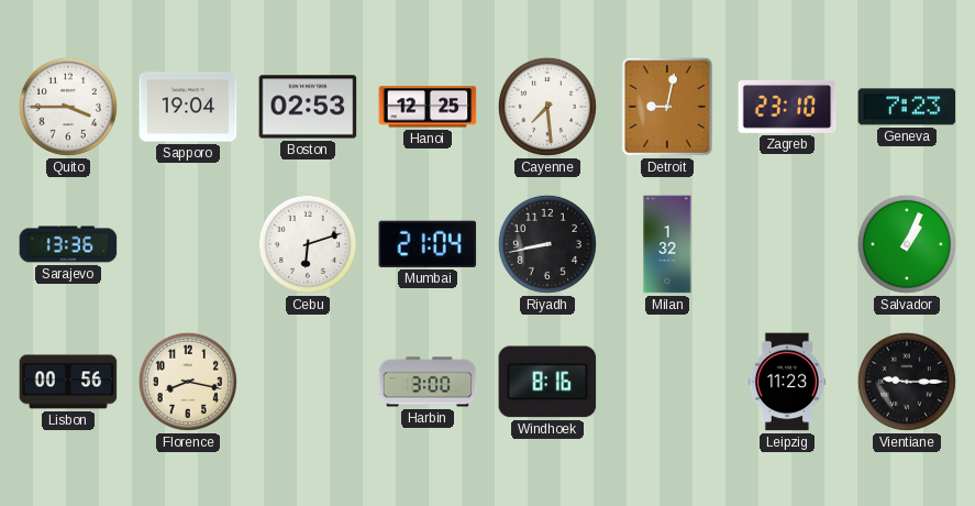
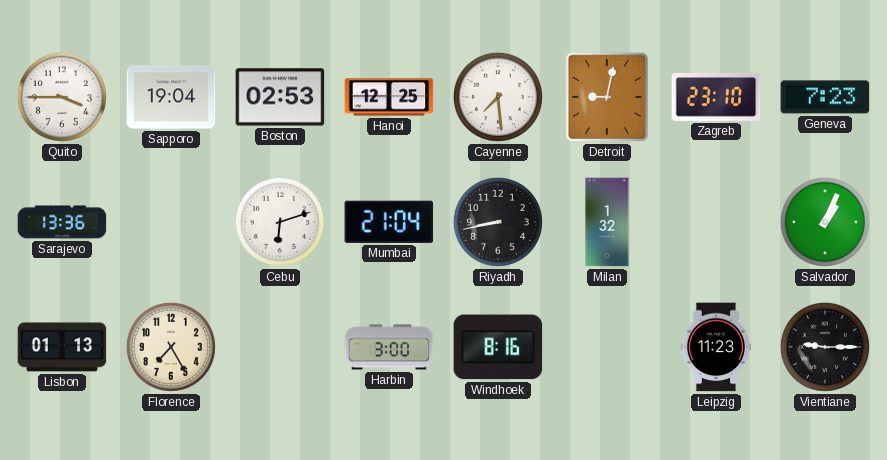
Lisbon: 00:56 -> 01:13
Florence: 8:17 -> 7:25
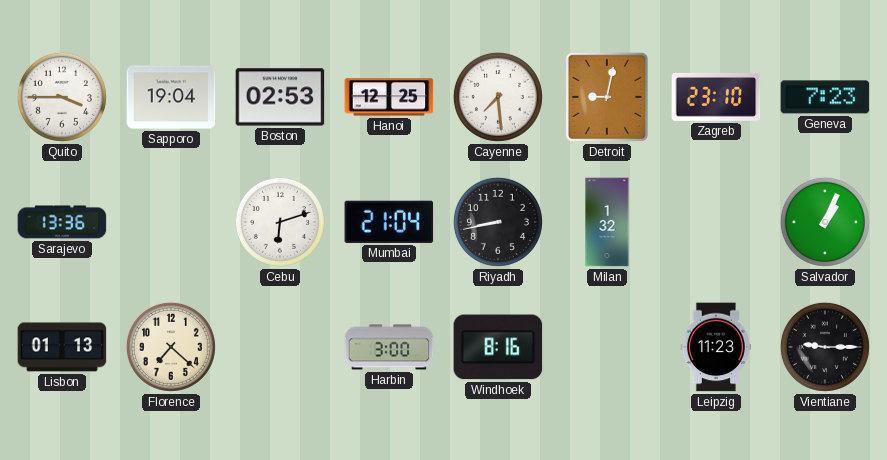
Florence: 7:25 -> 7:22
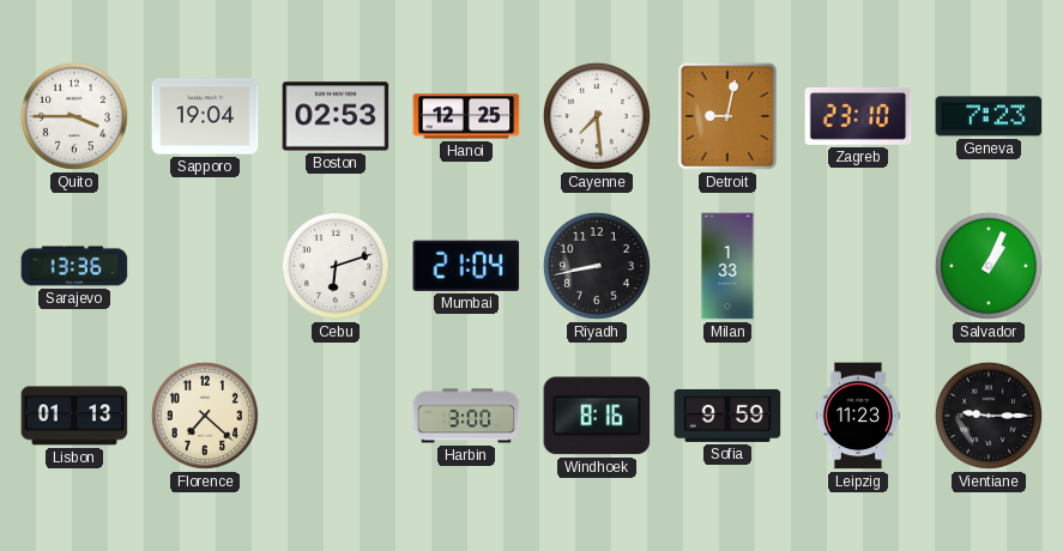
Milan: 1:32 -> 1:33
Sofia: none -> 9:59
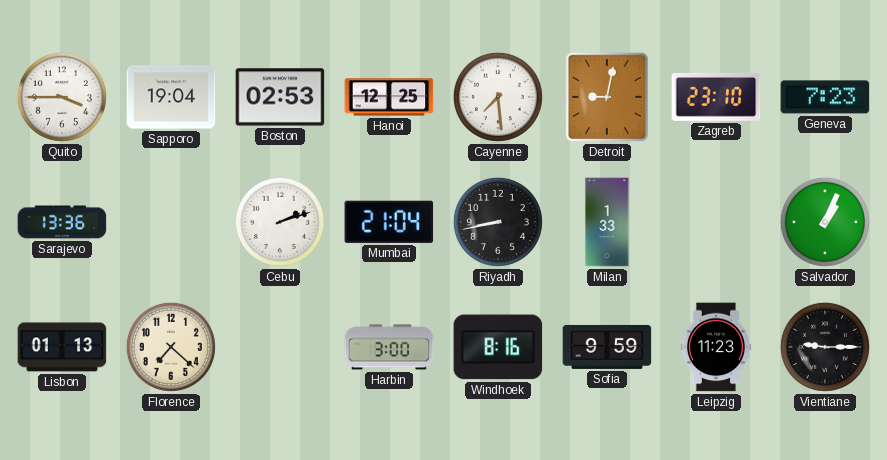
Cebu: 6:12 -> 2:12
